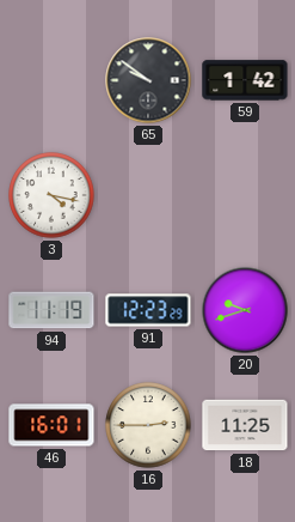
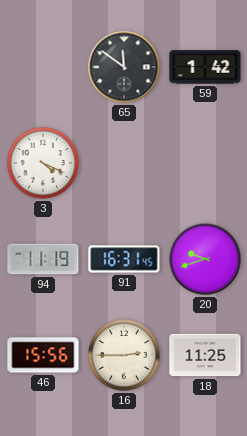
65: 9:51 -> 11:51
3: 4:17 -> 4:19
91: 12:23 -> 16:31
46: 16:01 -> 15:56
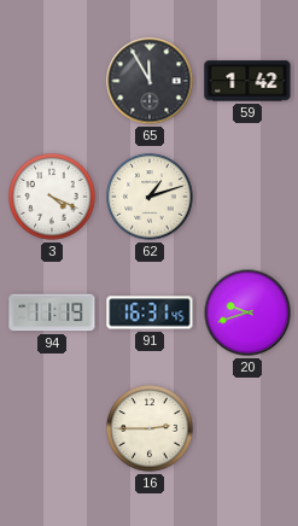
65: 11:51 -> 11:55
62: none -> 1:12
46: 15:56 -> none
18: 11:25 -> none
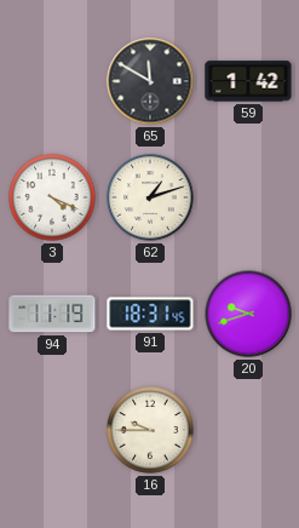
65: 11:55 -> 11:50
91: 16:31 -> 18:31
16: 2:45 -> 9:45
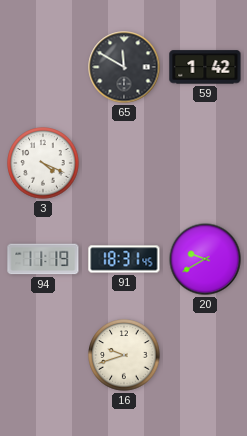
62: 1:12 -> none
20: 9:42 -> 9:40
16: 9:45 -> 9:42
